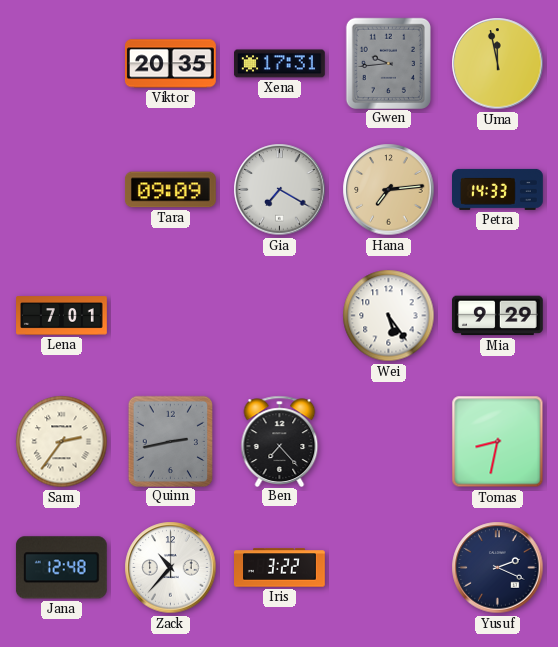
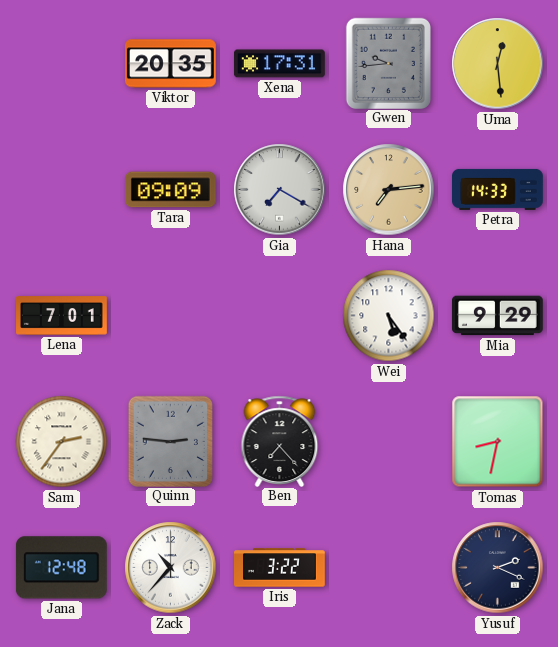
Uma: 11:58 -> 12:29
Quinn: 2:43 -> 2:46
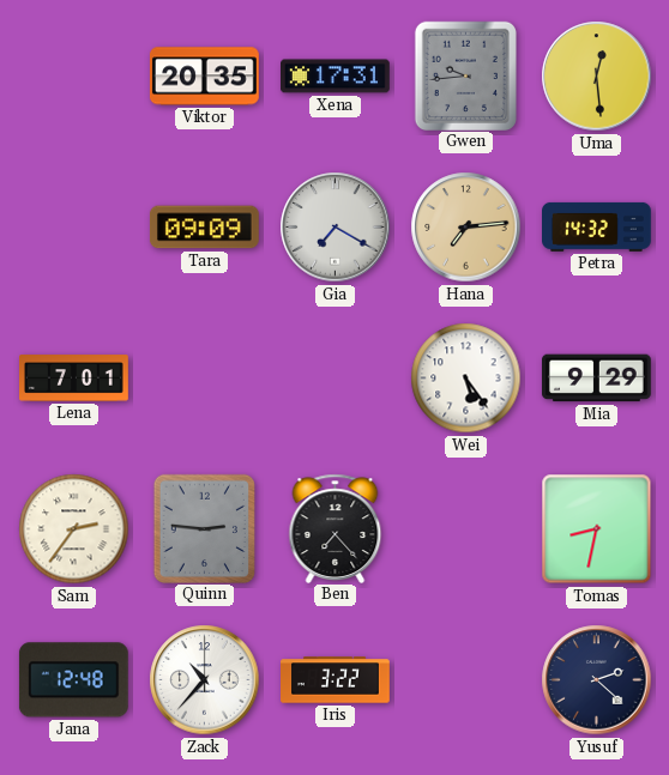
Petra: 14:33 -> 14:32
Yusuf: 2:19 -> 2:22
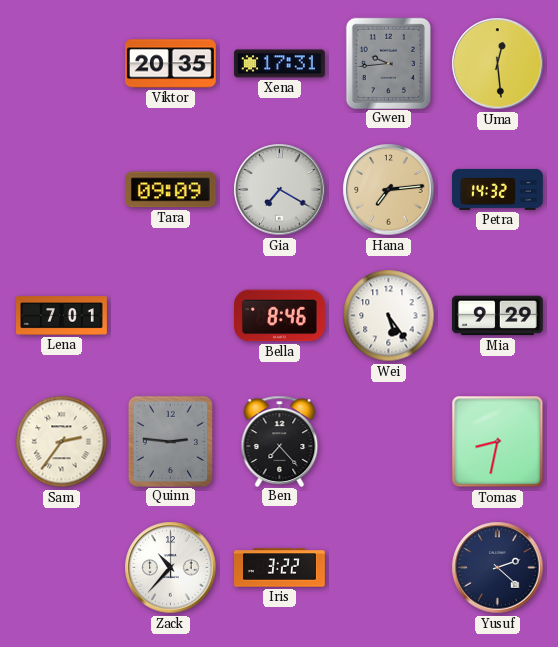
Bella: none -> 8:46
Jana: 12:48 -> none
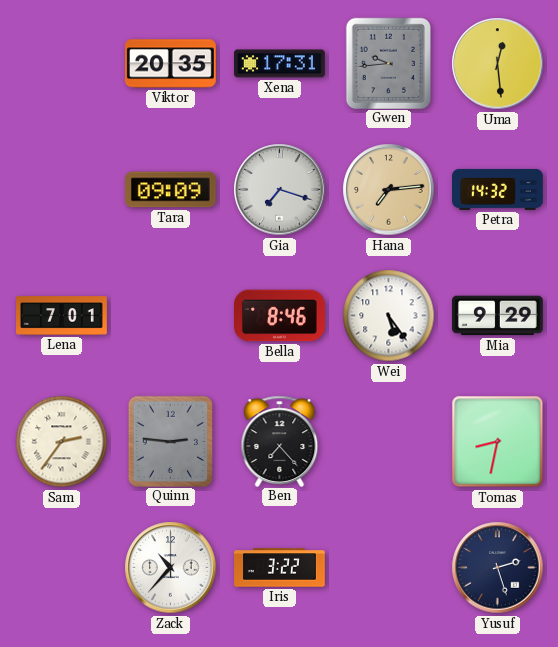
Gia: 7:20 -> 7:18
Yusuf: 2:22 -> 2:27
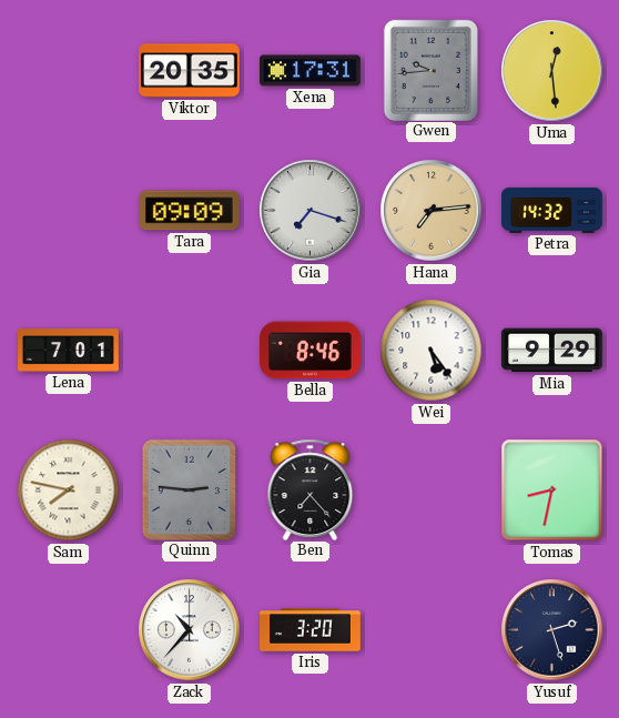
Sam: 2:36 -> 7:47
Iris: 3:22 -> 3:20
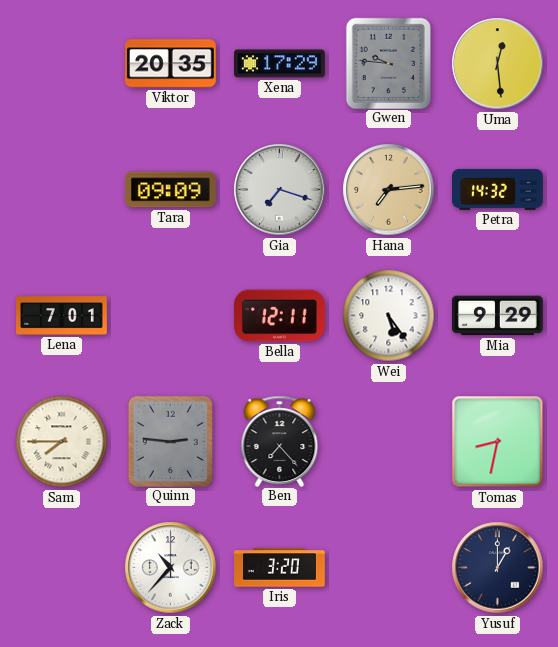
Xena: 17:31 -> 17:29
Gwen: 9:44 -> 9:46
Bella: 8:46 -> 12:11
Sam: 7:47 -> 7:45
Yusuf: 2:27 -> 1:00
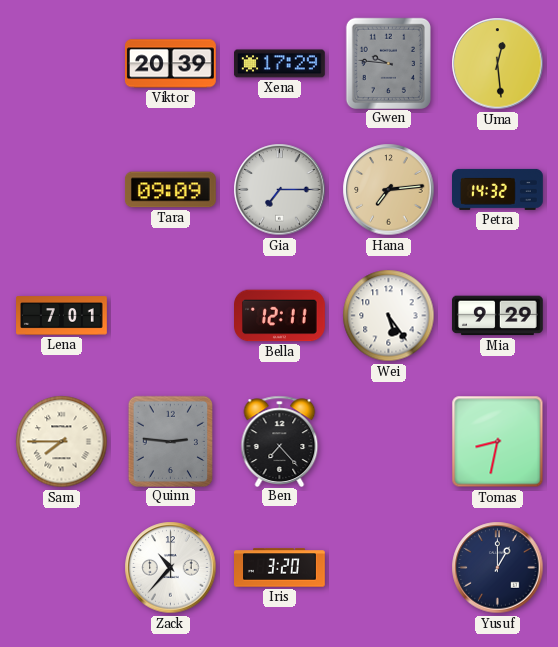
Viktor: 20:35 -> 20:39
Gia: 7:18 -> 7:15
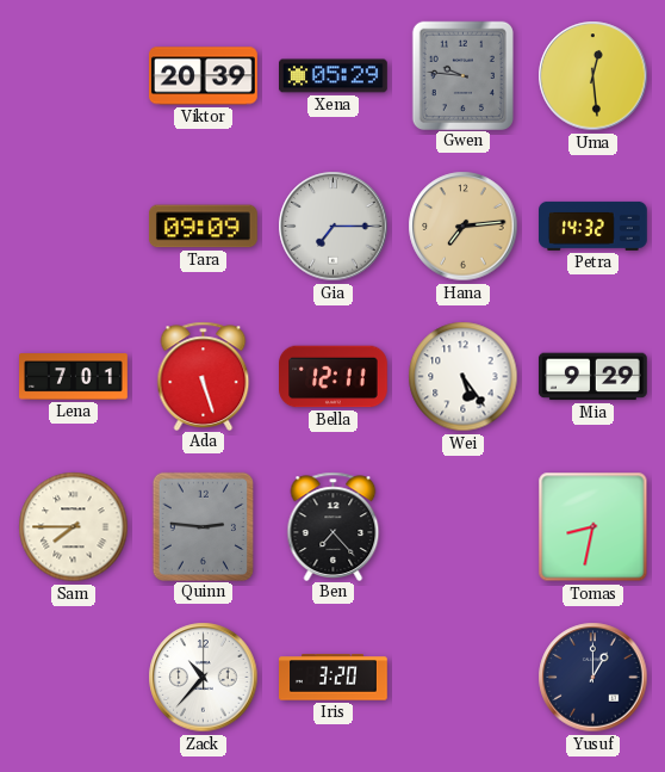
Xena: 17:29 -> 05:29
Ada: none -> 5:27
